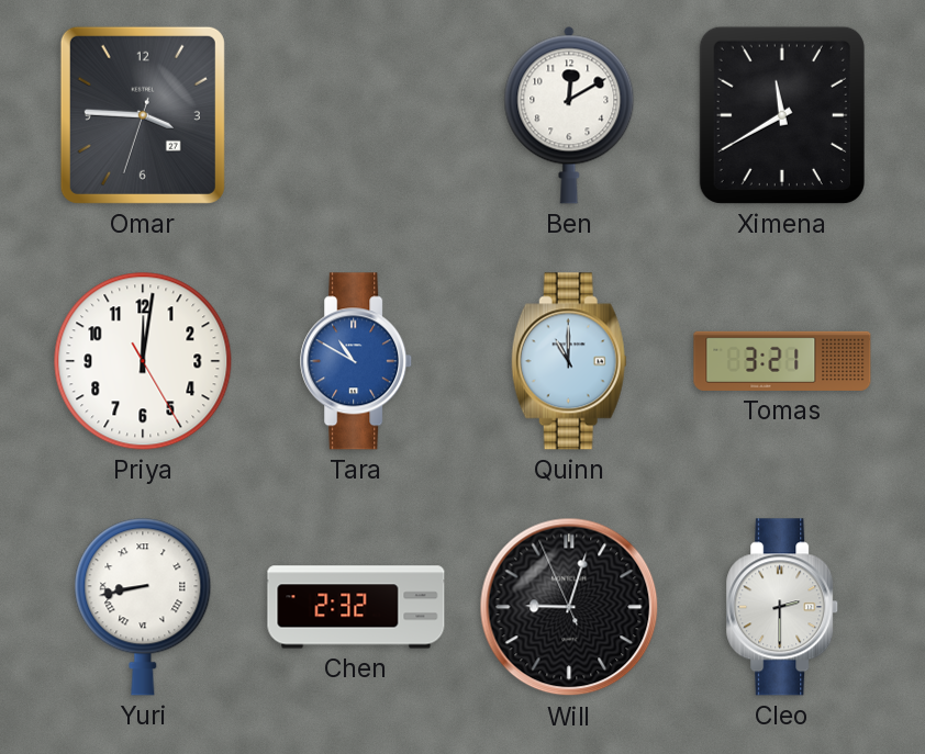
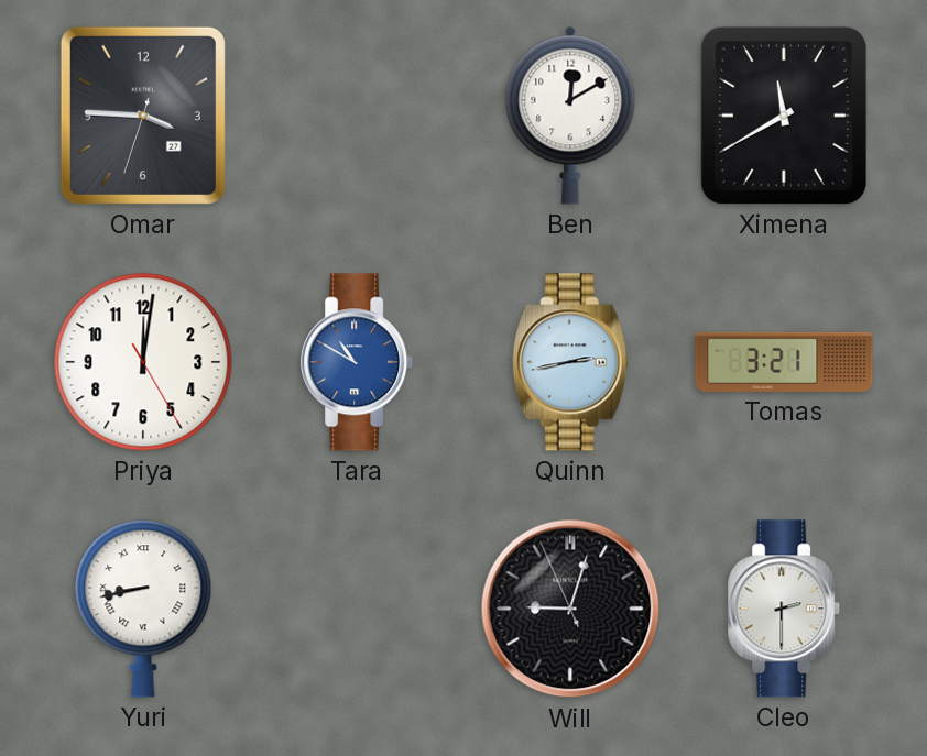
Quinn: 11:00 -> 2:43
Chen: 2:32 -> none
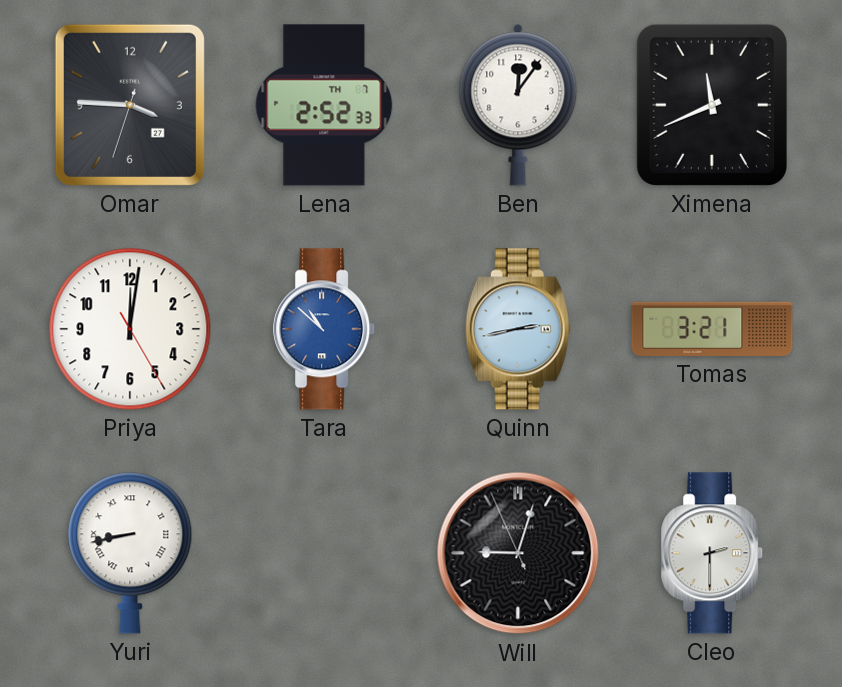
Lena: none -> 2:52
Ben: 12:10 -> 12:06
Ximena: 11:40 -> 11:41
Tara: 10:50 -> 10:52
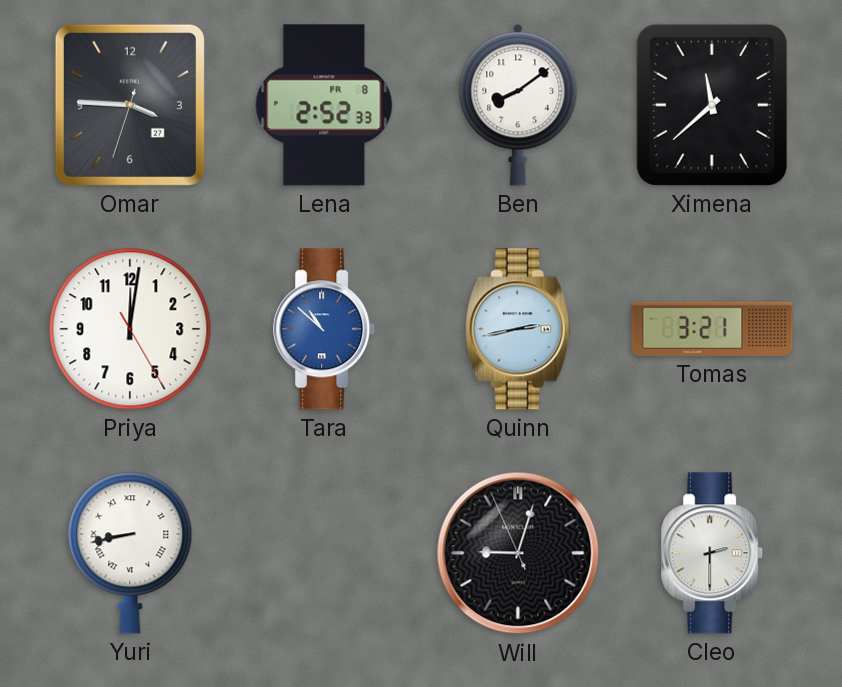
Lena date: TH 7 -> FR 8
Ben: 12:06 -> 8:09
Ximena: 11:41 -> 11:38
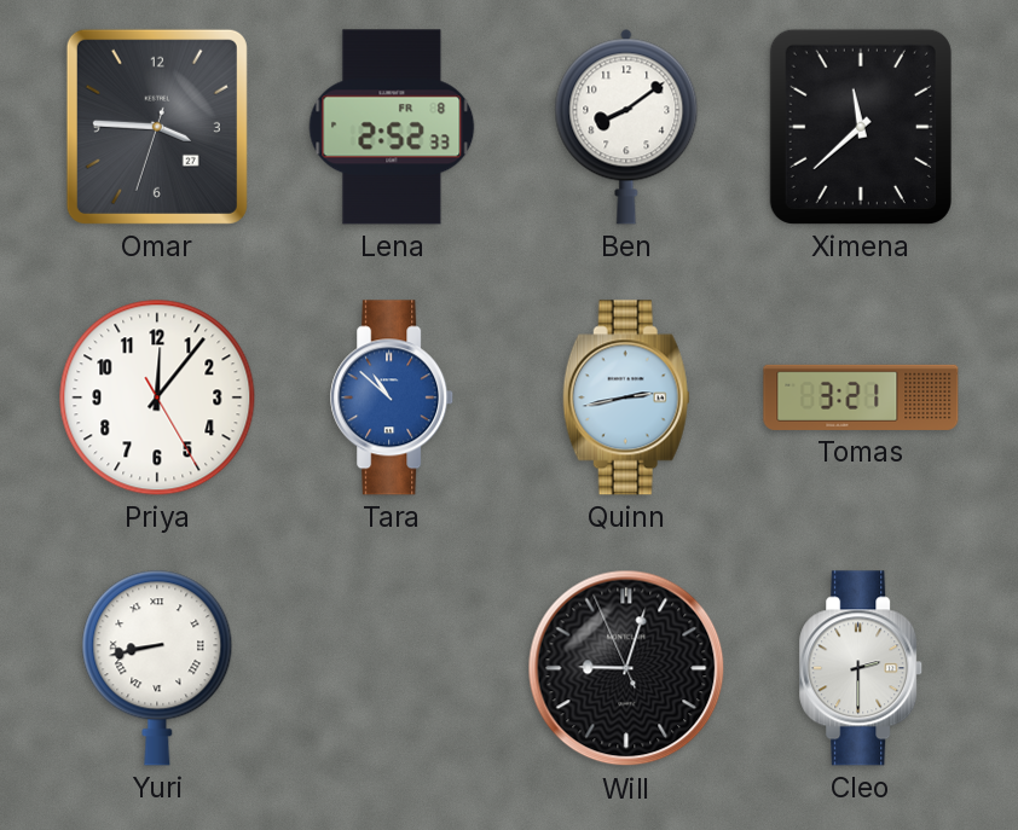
Priya: 12:01 -> 12:06
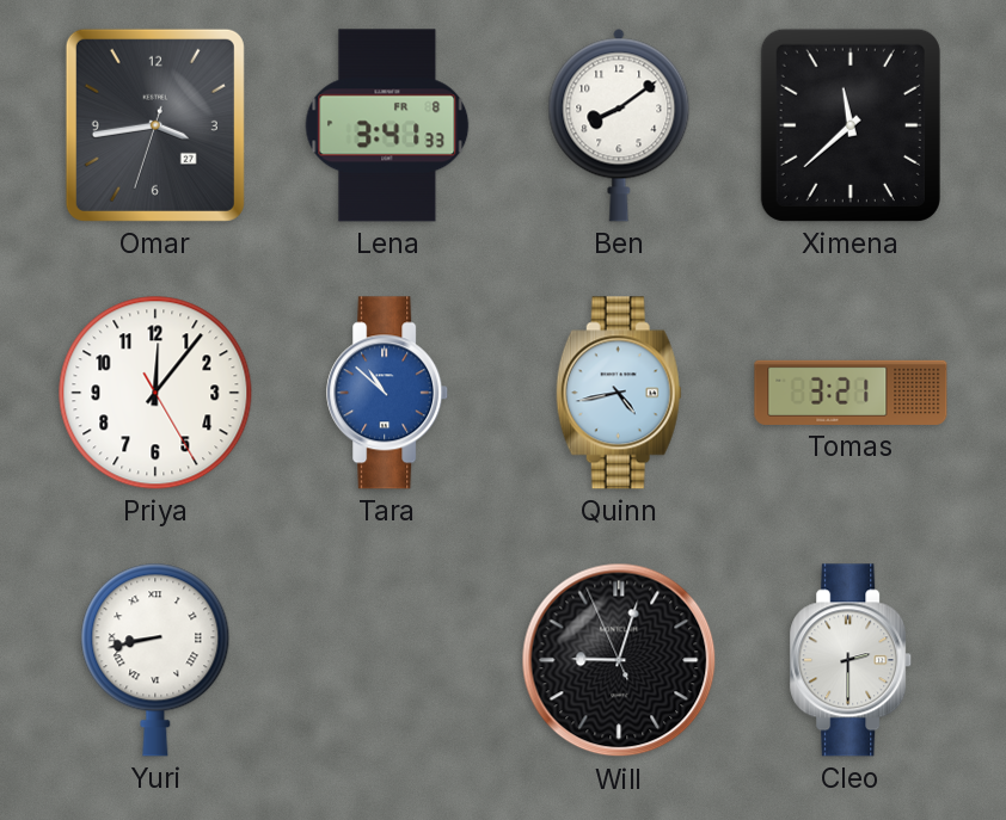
Omar: 3:45 -> 3:43
Lena: 2:52 -> 3:41
Quinn: 2:43 -> 4:43
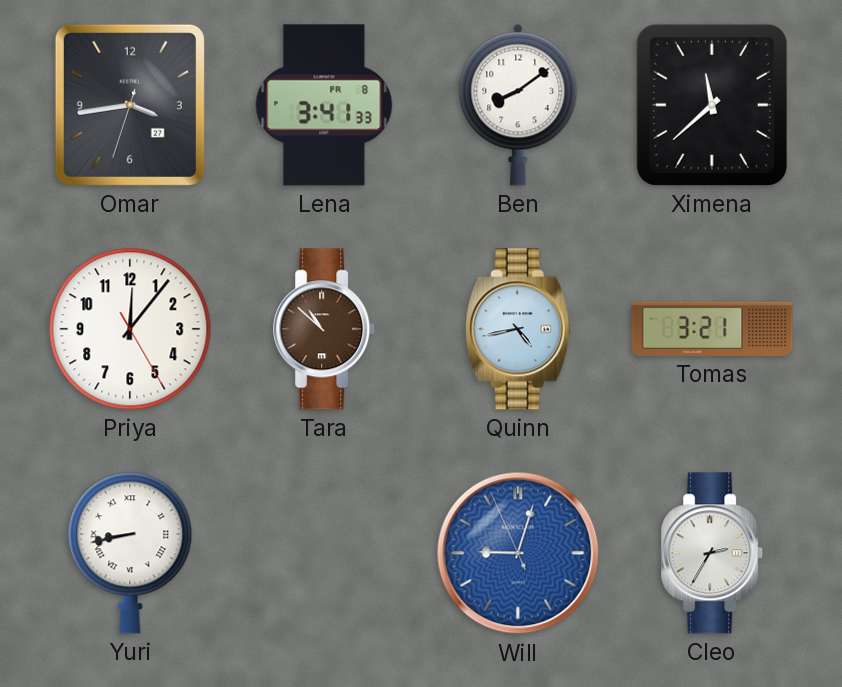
Tara dial: blue -> brown
Will dial: black -> blue
Cleo: 2:30 -> 2:35
